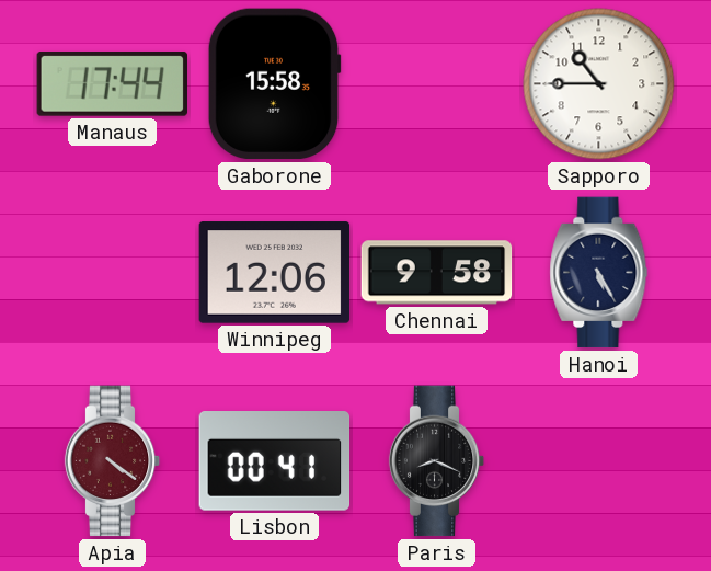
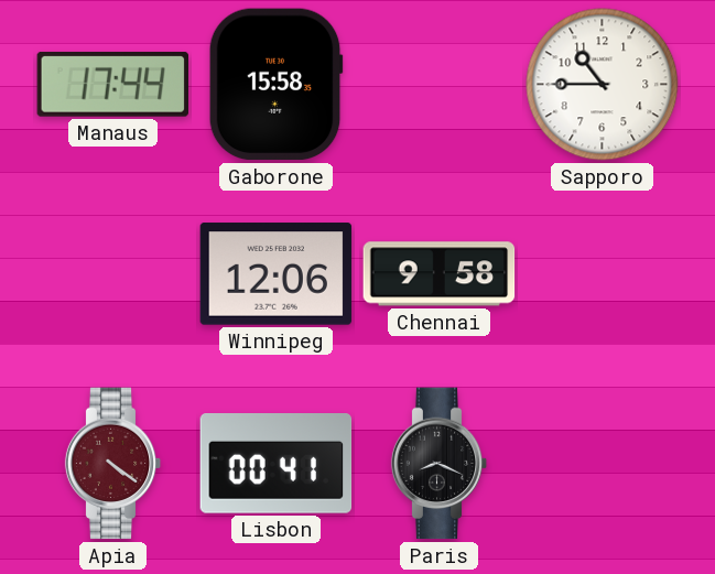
Hanoi: 5:25 -> none
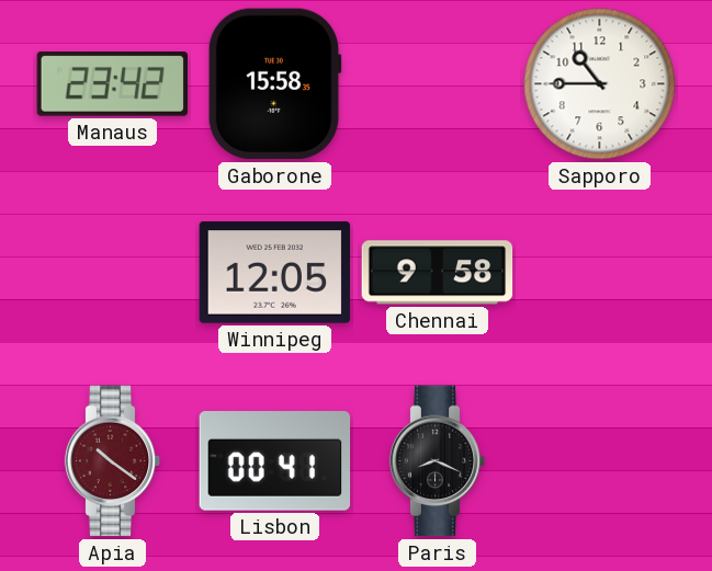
Manaus: 17:44 -> 23:42
Winnipeg: 12:06 -> 12:05
Apia: 4:21 -> 10:21
